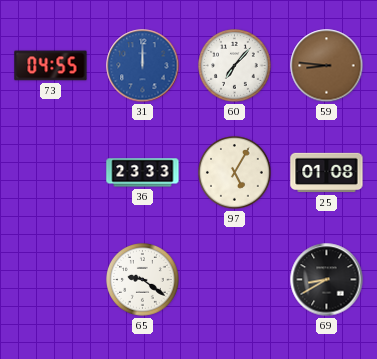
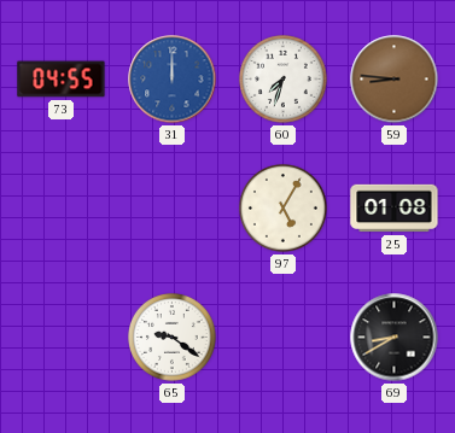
60: 7:07 -> 7:33
36: 23:33 -> none
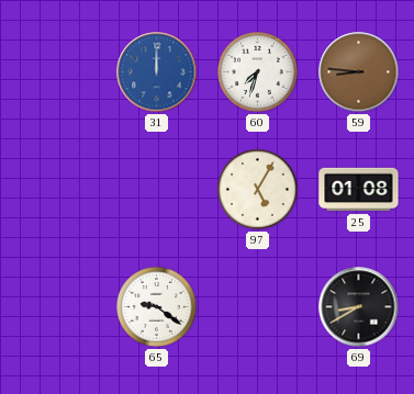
73: 04:55 -> none
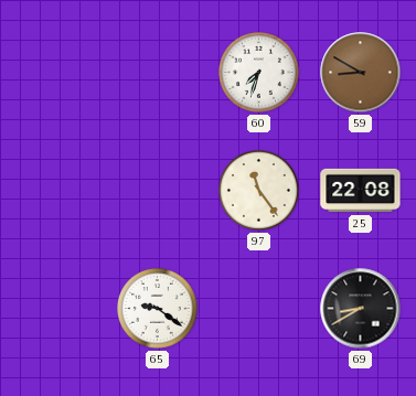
31: 12:00 -> none
59: 8:46 -> 8:50
97: 5:05 -> 11:24
25: 01:08 -> 22:08
